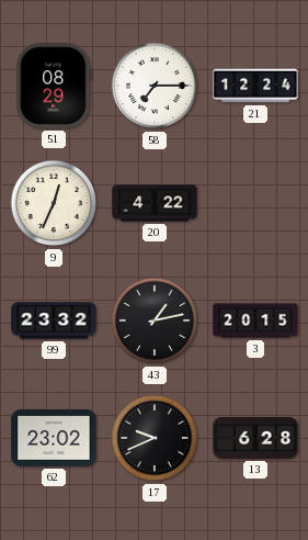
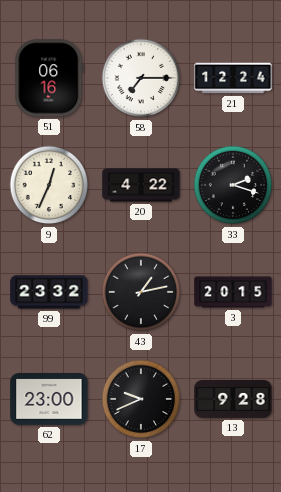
51: 08:29 -> 06:16
33: none -> 2:18
62: 23:02 -> 23:00
13: 6:28 -> 9:28
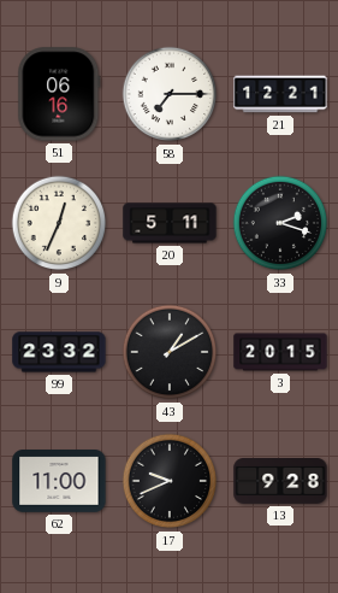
21: 12:24 -> 12:21
20: 4:22 -> 5:11
43: 1:13 -> 1:10
62: 23:00 -> 11:00
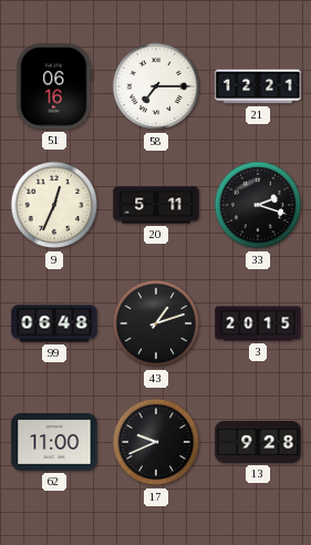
99: 23:32 -> 06:48
43: 1:10 -> 1:12
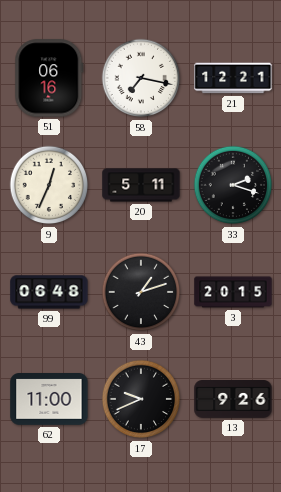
58: 7:15 -> 7:17
13: 9:28 -> 9:26
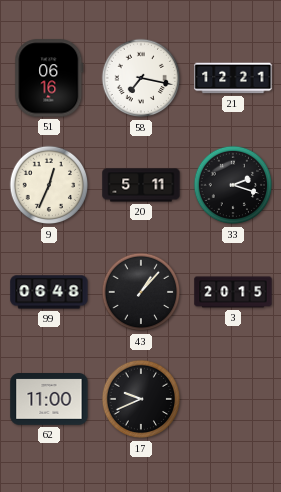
43: 1:12 -> 1:07
13: 9:26 -> none
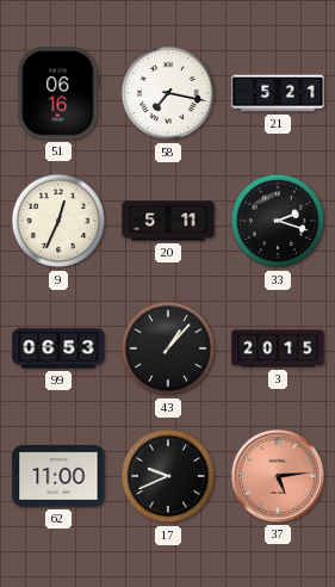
21: 12:21 -> 5:21
99: 06:48 -> 06:53
37: none -> 5:14
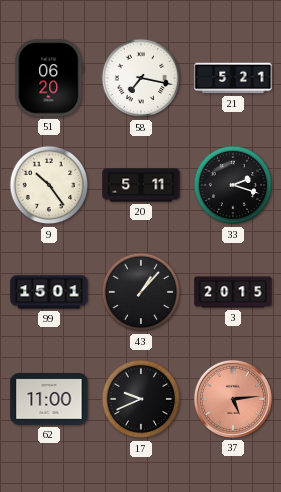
51: 06:16 -> 06:20
9: 12:34 -> 10:24
99: 06:53 -> 15:01
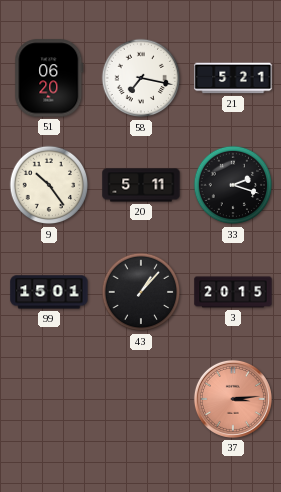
62: 11:00 -> none
17: 9:41 -> none
37: 5:14 -> 3:14
